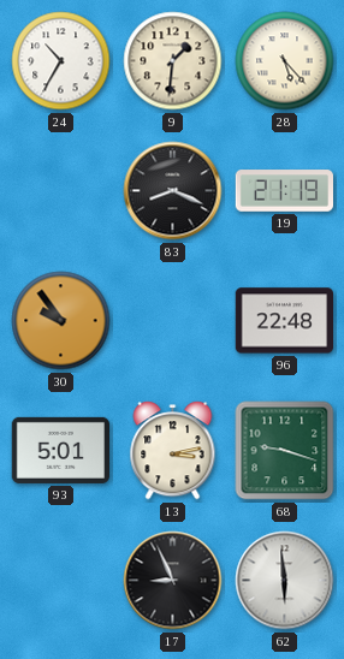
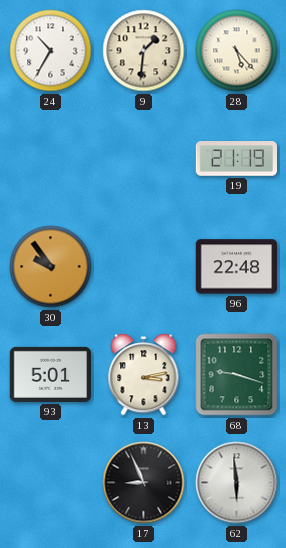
83: 8:19 -> none
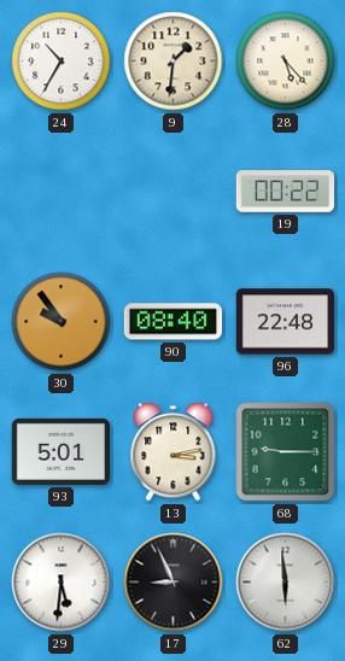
19: 21:19 -> 00:22
90: none -> 08:40
68: 9:18 -> 9:15
29: none -> 5:31
